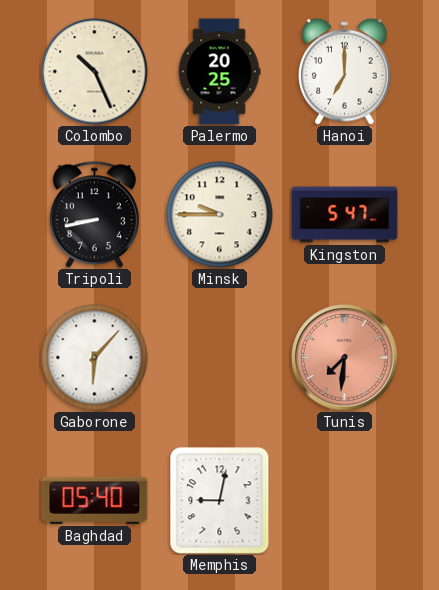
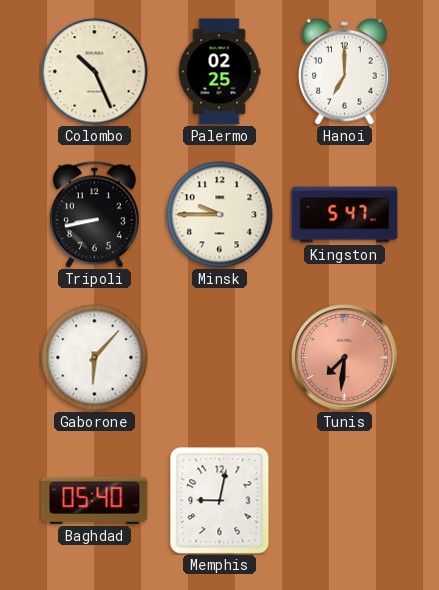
Palermo: 20:25 -> 02:25
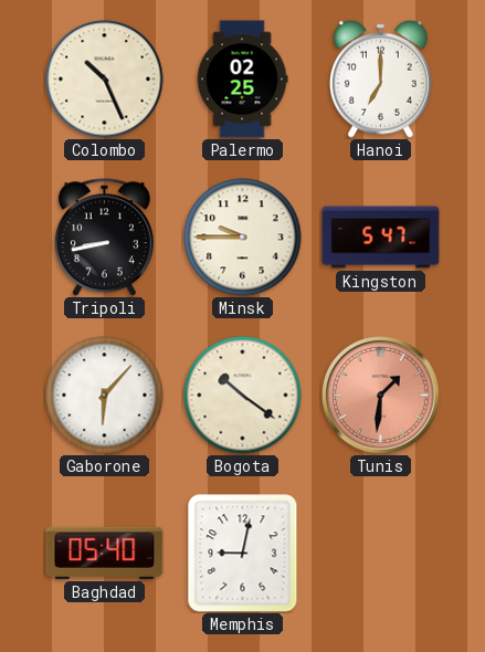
Bogota: none -> 10:21
Tunis: 7:31 -> 1:31
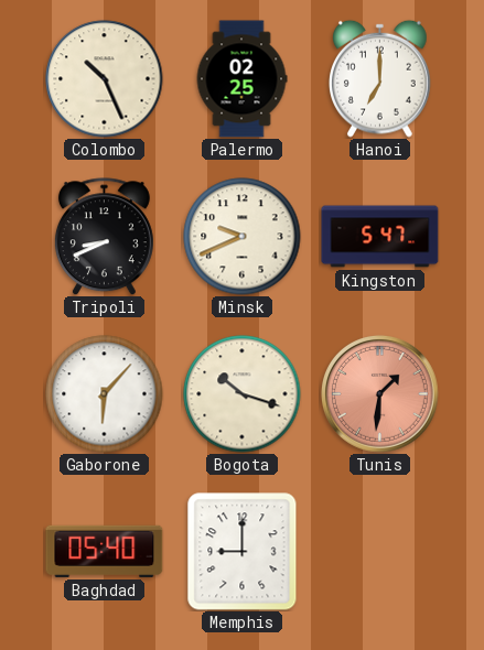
Tripoli: 8:43 -> 8:41
Minsk: 9:45 -> 9:41
Bogota: 10:21 -> 10:18
Memphis: 9:02 -> 9:00
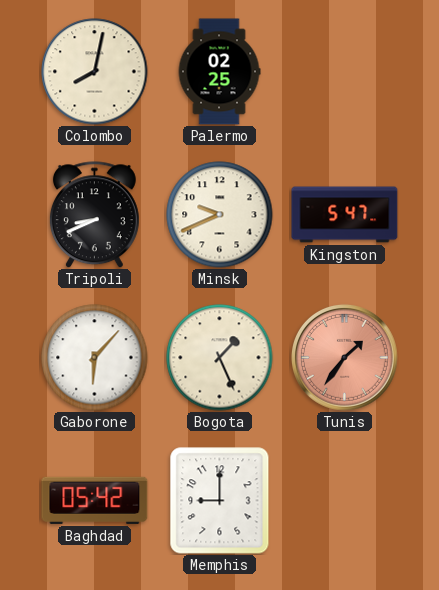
Colombo: 10:26 -> 8:02
Hanoi: 7:00 -> none
Bogota: 10:18 -> 1:26
Tunis: 1:31 -> 1:36
Baghdad: 05:40 -> 05:42
